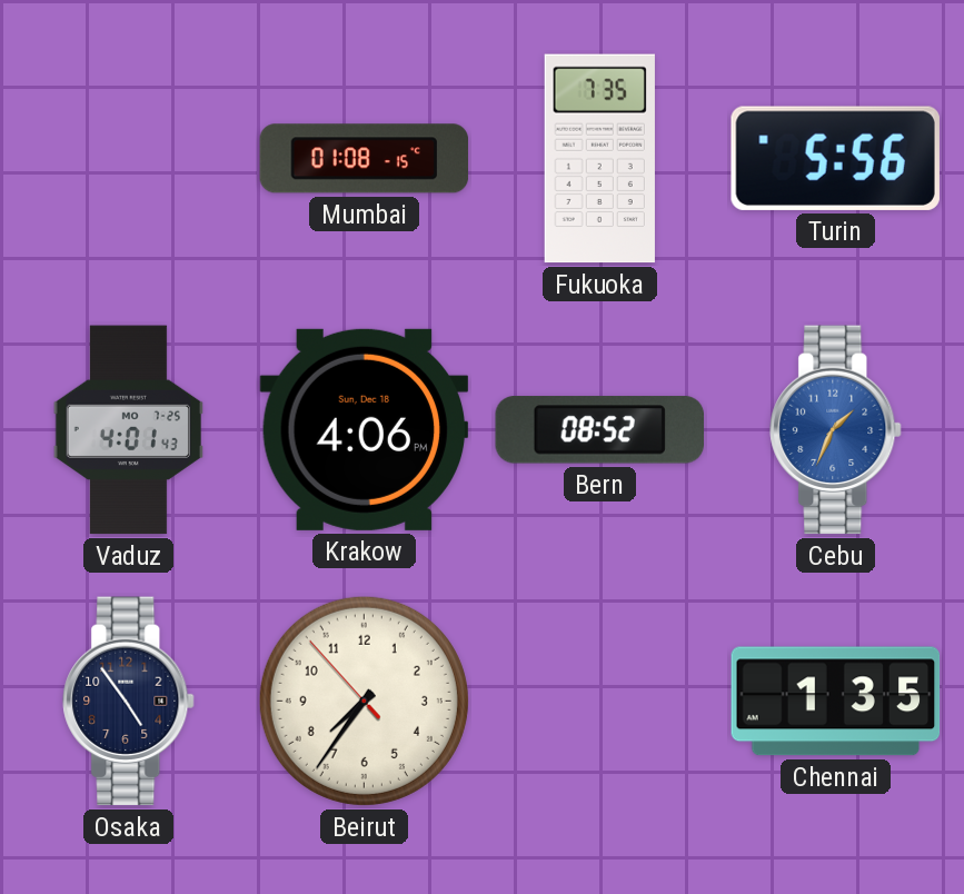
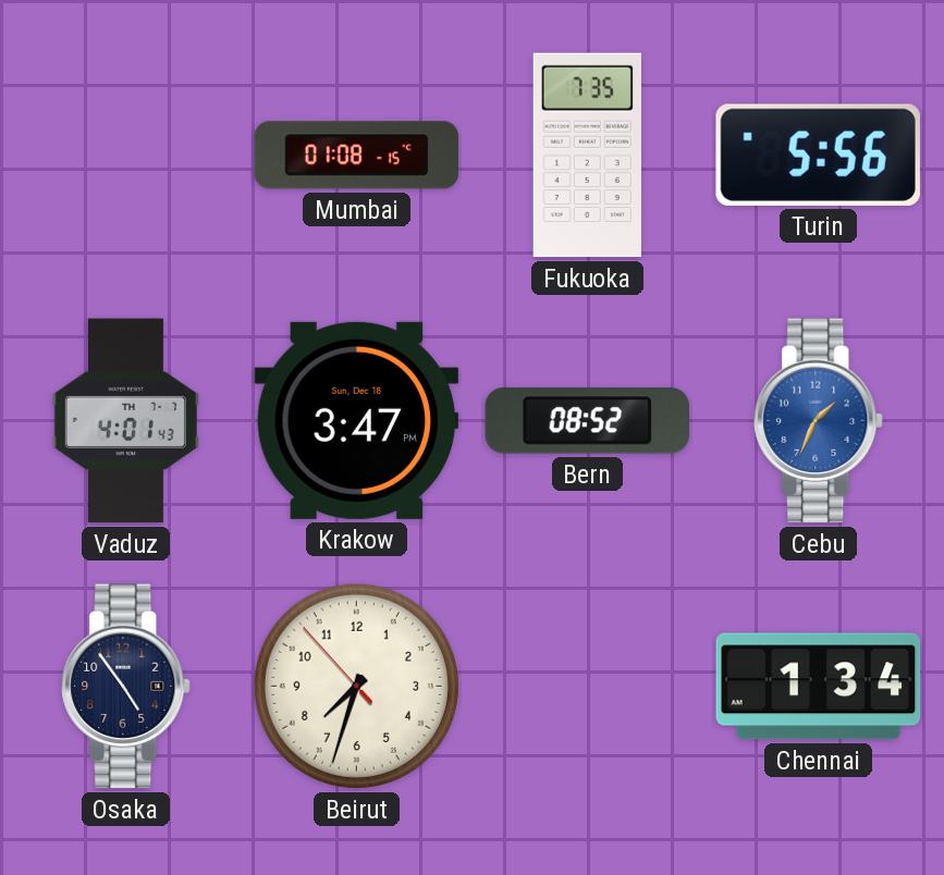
Vaduz date: MO 7-25 -> TH 7-7
Krakow: 4:06 -> 3:47
Beirut: 7:35 -> 7:32
Chennai: 1:35 -> 1:34
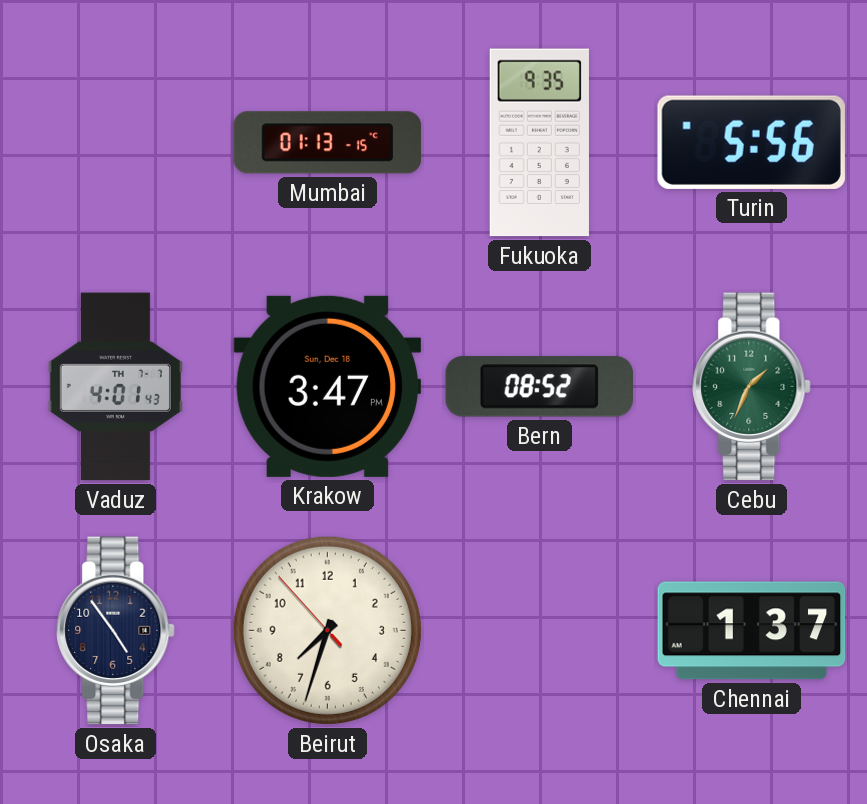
Mumbai: 01:08 -> 01:13
Fukuoka: 7:35 -> 9:35
Cebu dial: blue -> green
Chennai: 1:34 -> 1:37
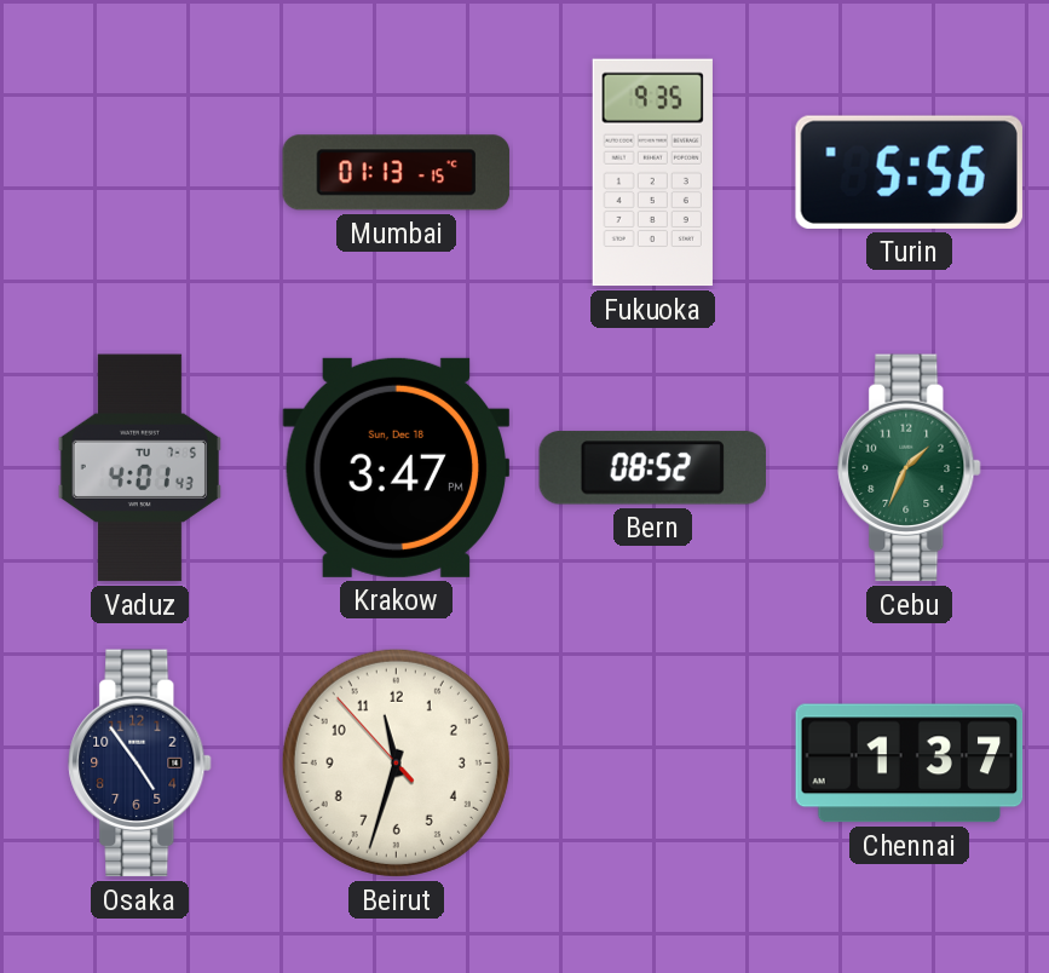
Vaduz date: TH 7-7 -> TU 7-5
Beirut: 7:32 -> 11:32
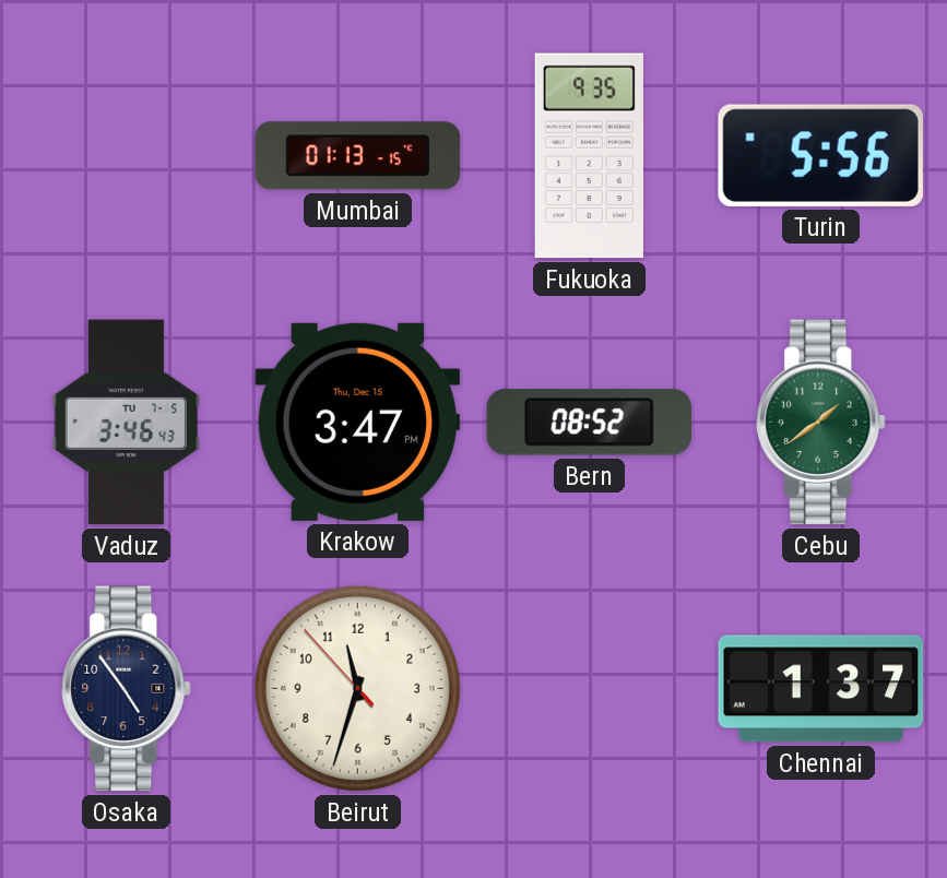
Vaduz: 4:01 -> 3:46
Krakow date: Sun, Dec 18 -> Thu, Dec 15
Cebu: 1:34 -> 1:39
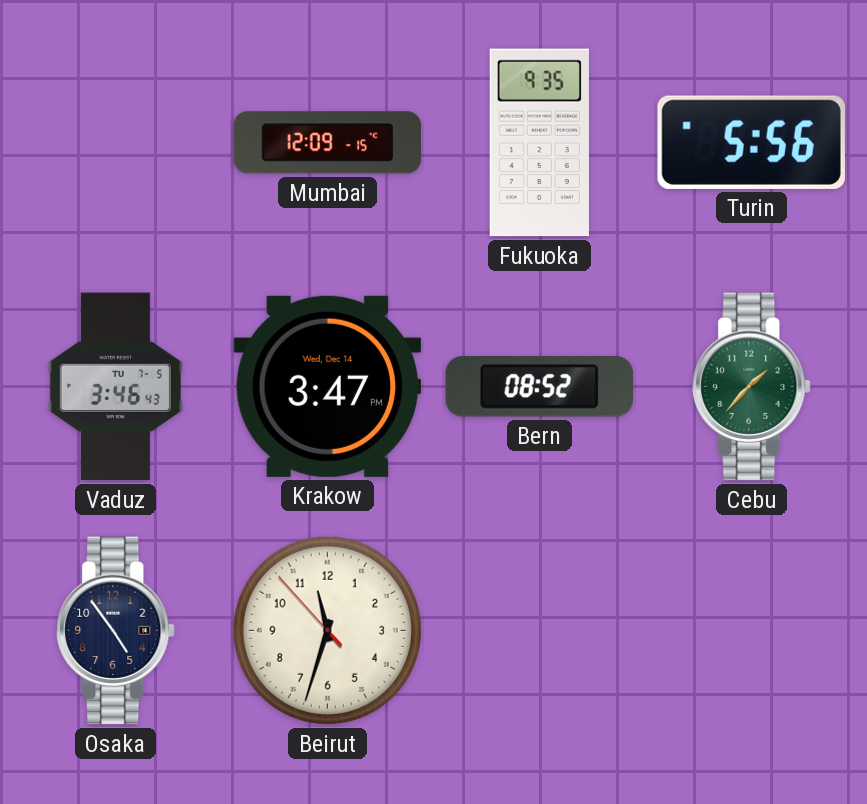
Mumbai: 01:13 -> 12:09
Krakow date: Thu, Dec 15 -> Wed, Dec 14
Cebu: 1:39 -> 1:37
Chennai: 1:37 -> none
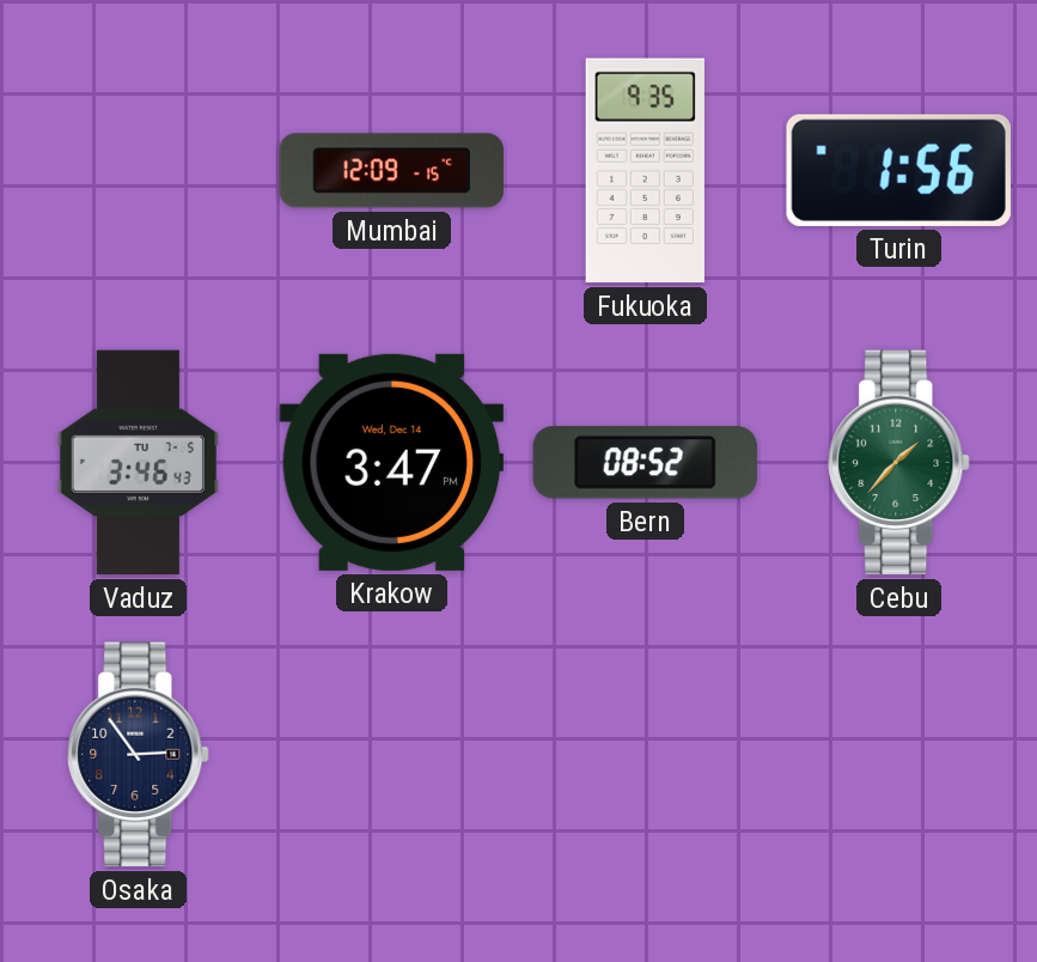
Turin: 5:56 -> 1:56
Osaka: 4:54 -> 2:54
Beirut: 11:32 -> none
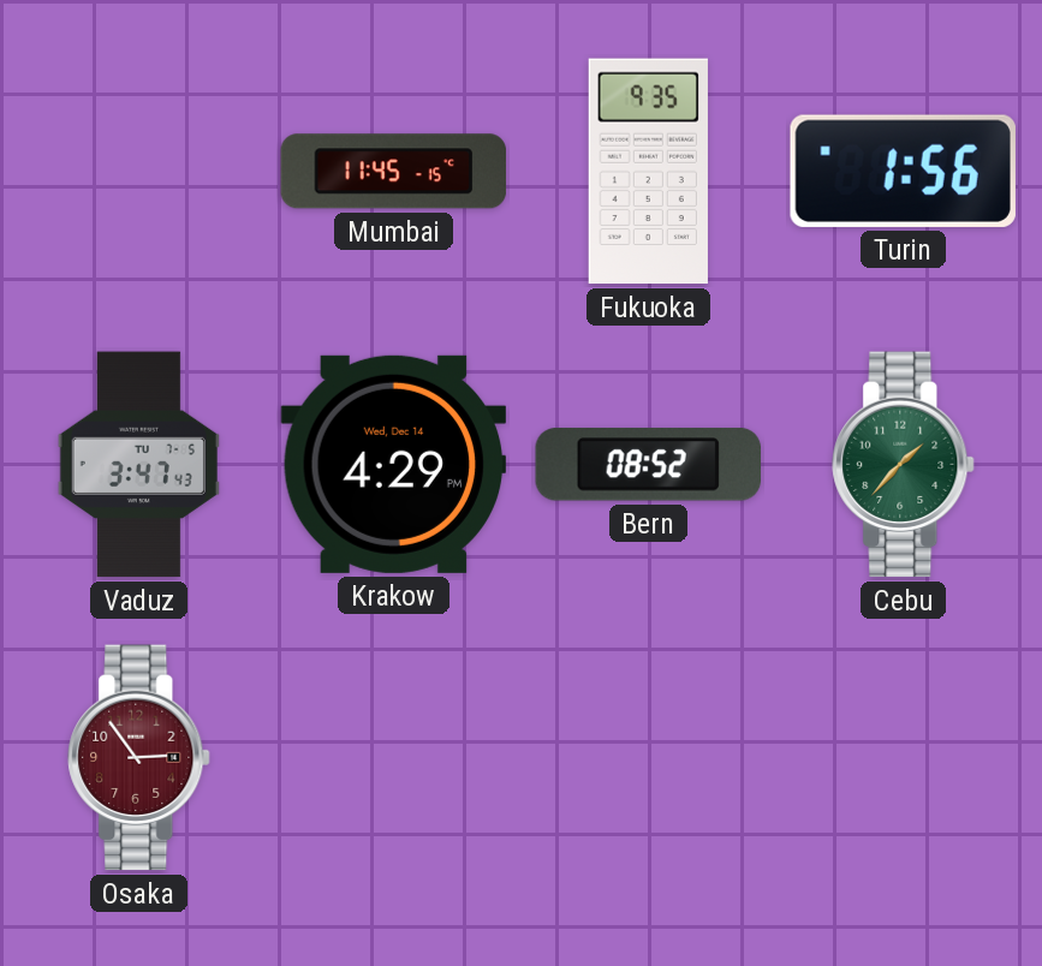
Mumbai: 12:09 -> 11:45
Vaduz: 3:46 -> 3:47
Krakow: 3:47 -> 4:29
Osaka dial: navy -> burgundy
